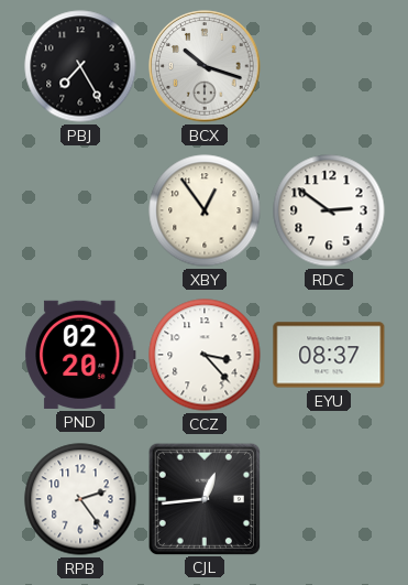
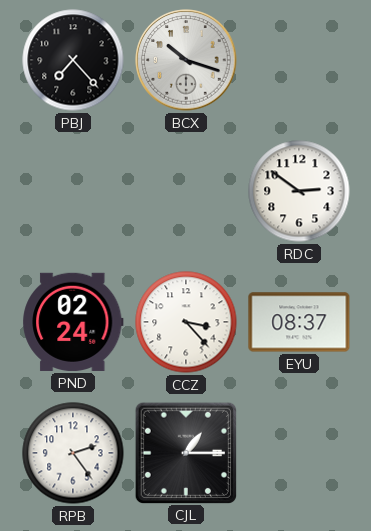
PBJ: 7:25 -> 7:23
XBY: 12:54 -> none
PND: 02:20 -> 02:24
CJL: 12:44 -> 1:15
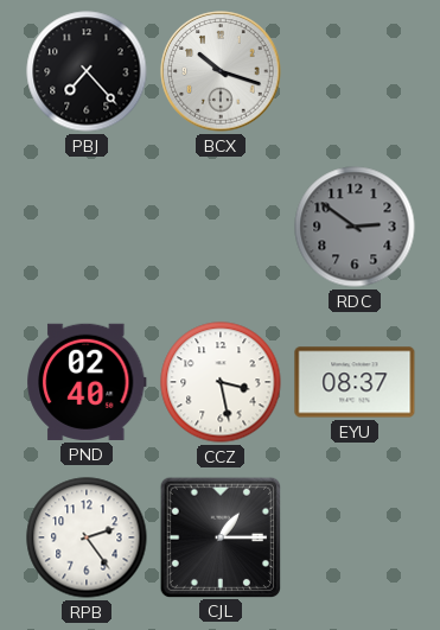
RDC dial: white -> grey
PND: 02:24 -> 02:40
CCZ: 3:23 -> 3:28
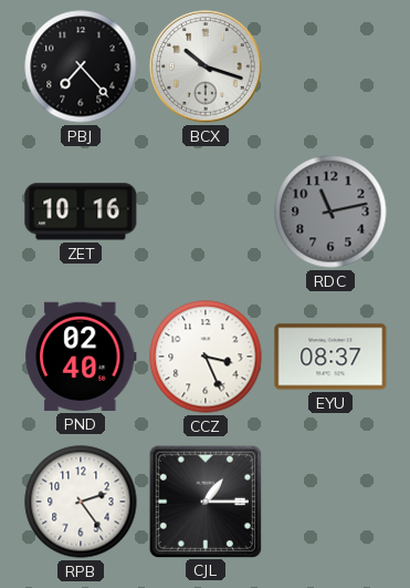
ZET: none -> 10:16
RDC: 2:51 -> 11:13
CCZ: 3:28 -> 3:26
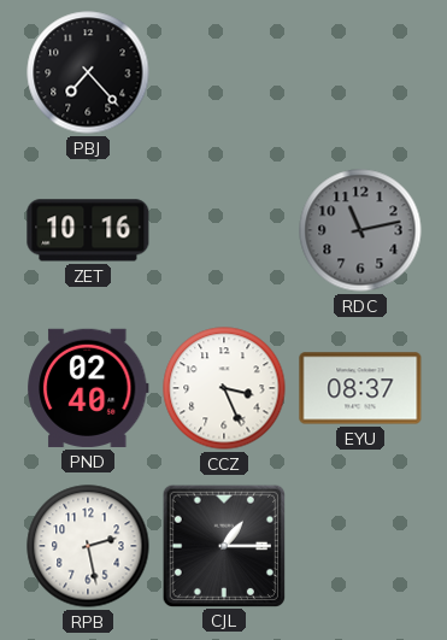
BCX: 10:18 -> none
RPB: 2:24 -> 2:28
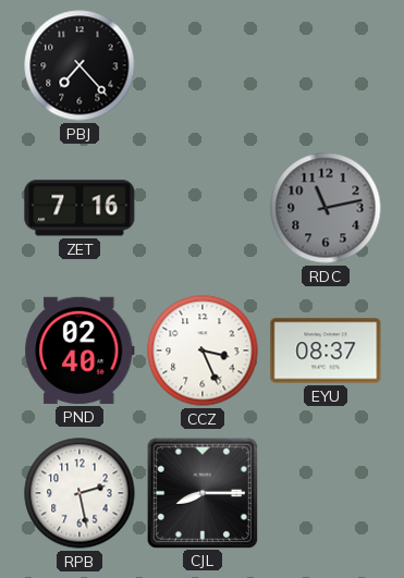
ZET: 10:16 -> 7:16
CJL: 1:15 -> 8:15
